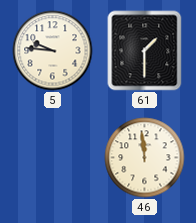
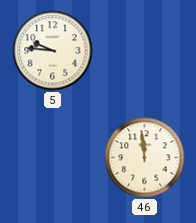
61: 1:30 -> none
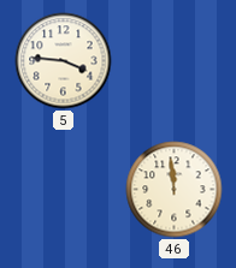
5: 9:46 -> 3:46
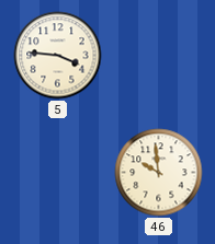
46: 11:59 -> 9:59
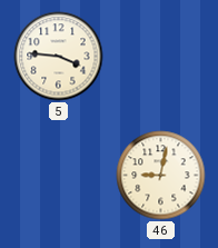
46: 9:59 -> 9:02
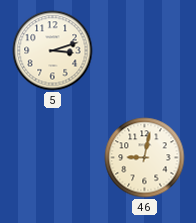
5: 3:46 -> 3:12
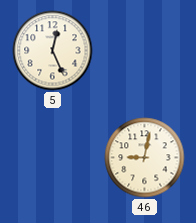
5: 3:12 -> 12:26
